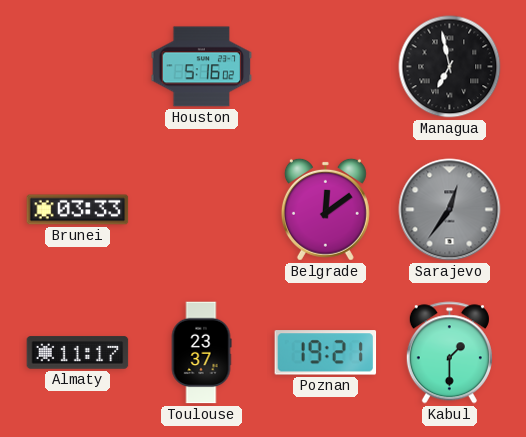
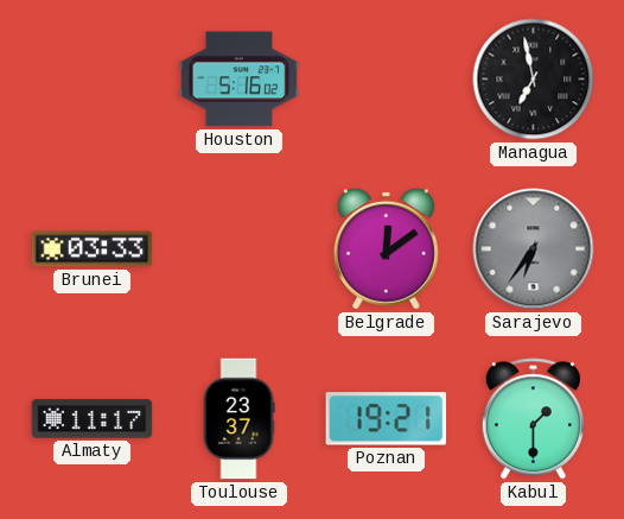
Sarajevo: 12:36 -> 6:36
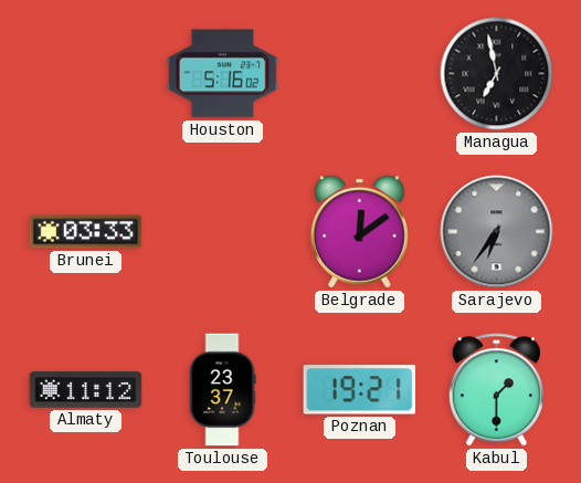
Almaty: 11:17 -> 11:12
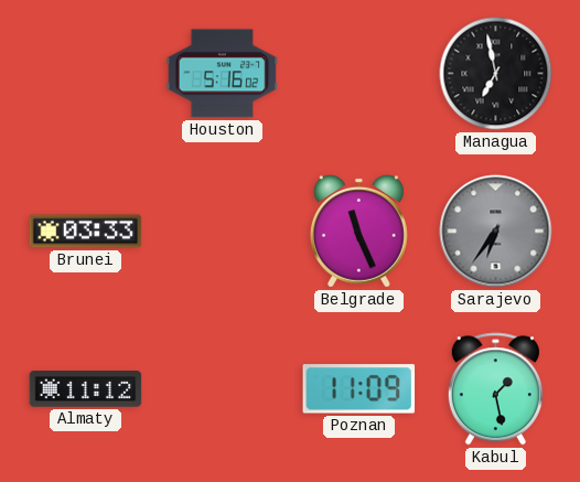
Belgrade: 12:09 -> 11:26
Toulouse: 23:37 -> none
Poznan: 19:21 -> 11:09
Kabul: 1:30 -> 1:28
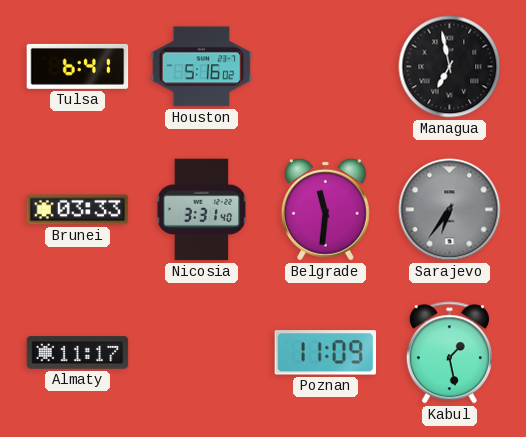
Tulsa: none -> 6:41
Nicosia: none -> 3:31
Belgrade: 11:26 -> 11:31
Almaty: 11:12 -> 11:17
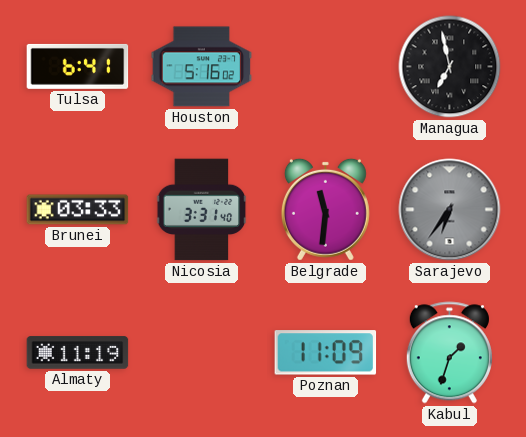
Almaty: 11:17 -> 11:19
Kabul: 1:28 -> 1:33
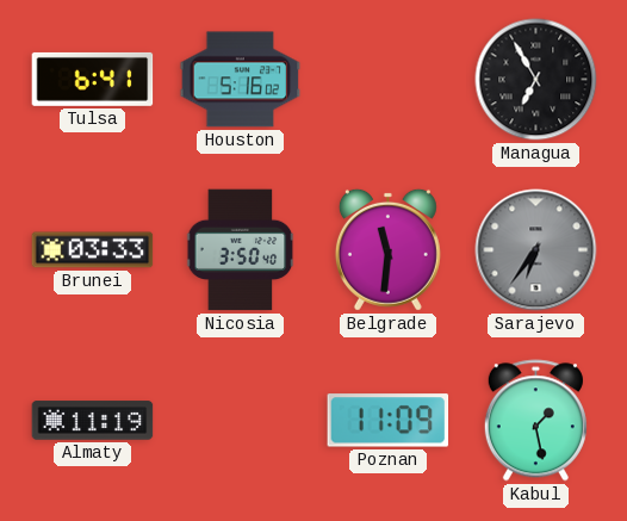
Managua: 6:58 -> 6:55
Nicosia: 3:31 -> 3:50
Kabul: 1:33 -> 1:28
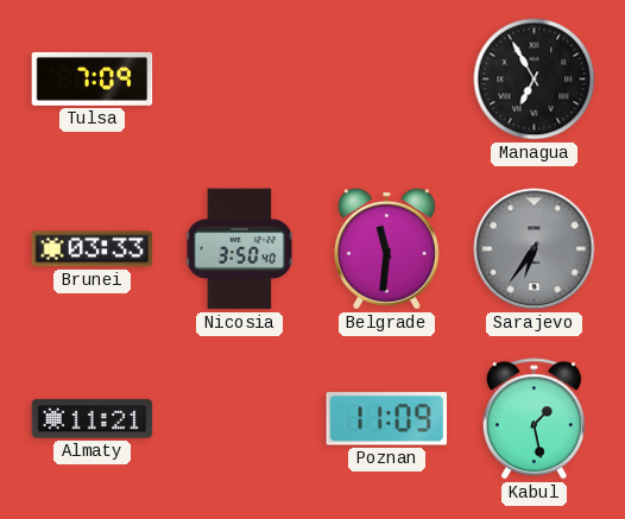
Tulsa: 6:41 -> 7:09
Houston: 5:16 -> none
Almaty: 11:19 -> 11:21
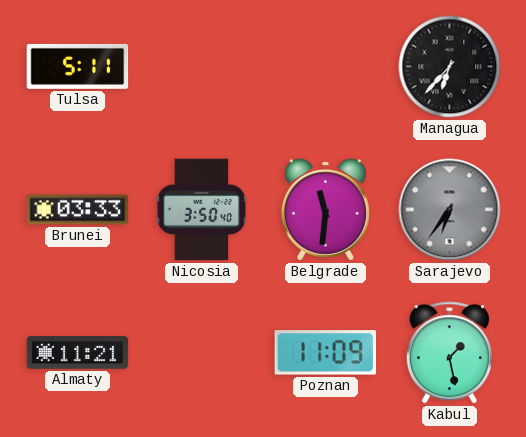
Tulsa: 7:09 -> 5:11
Managua: 6:55 -> 6:37
